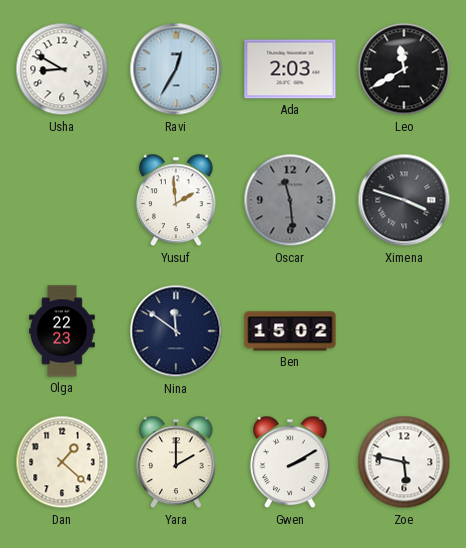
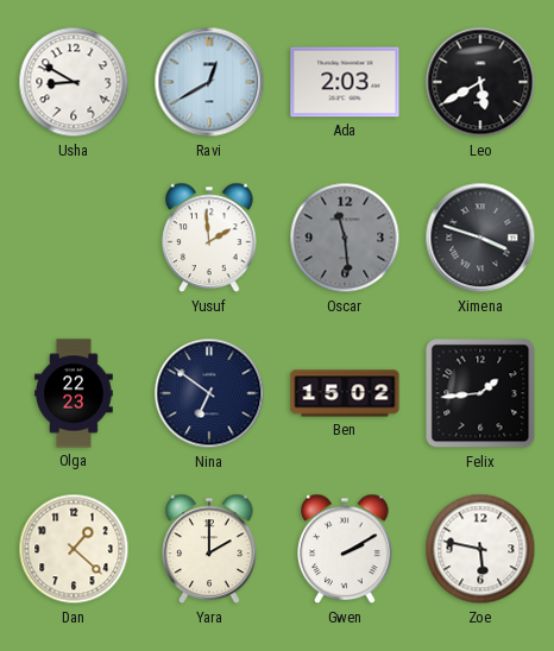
Ravi: 12:35 -> 12:40
Leo: 11:40 -> 5:40
Nina: 11:51 -> 6:51
Felix: none -> 1:44
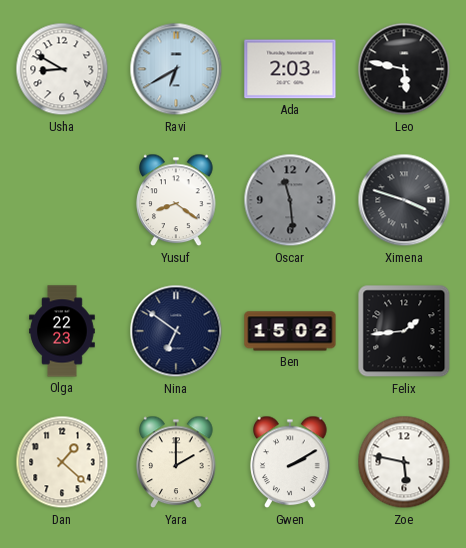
Ravi: 12:40 -> 6:40
Leo: 5:40 -> 5:47
Yusuf: 1:59 -> 8:21
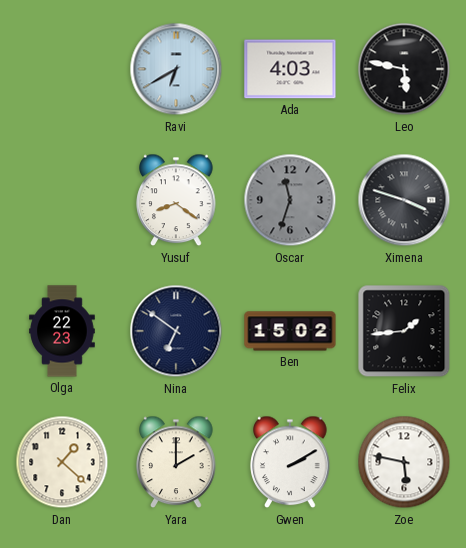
Usha: 8:50 -> none
Ada: 2:03 -> 4:03
Oscar: 11:29 -> 11:33
